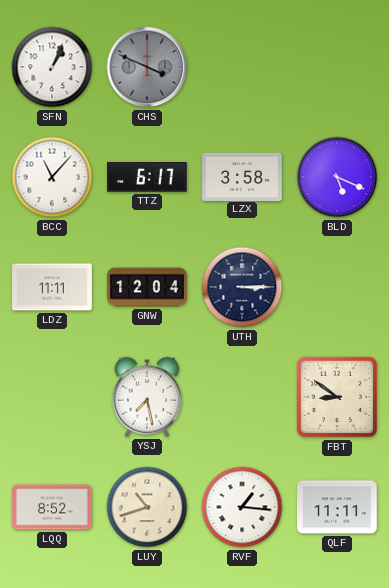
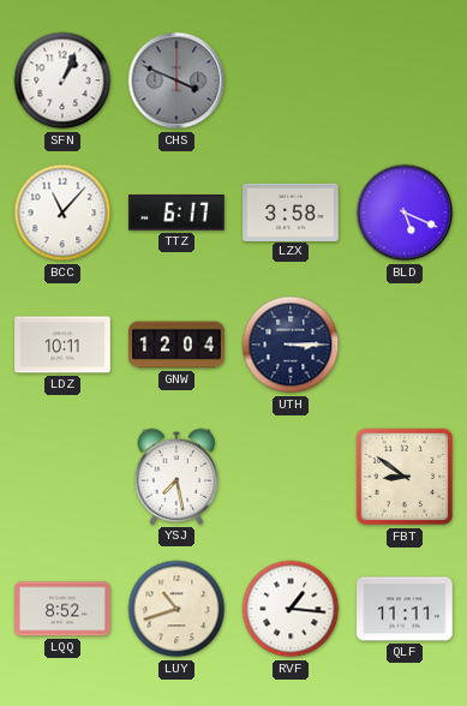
LDZ: 11:11 -> 10:11
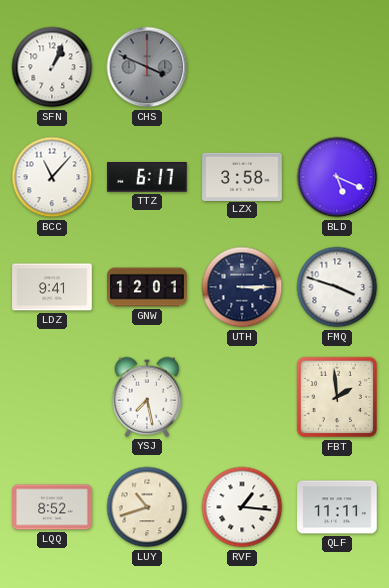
LDZ: 10:11 -> 9:41
GNW: 12:04 -> 12:01
FMQ: none -> 3:48
FBT: 8:51 -> 1:59
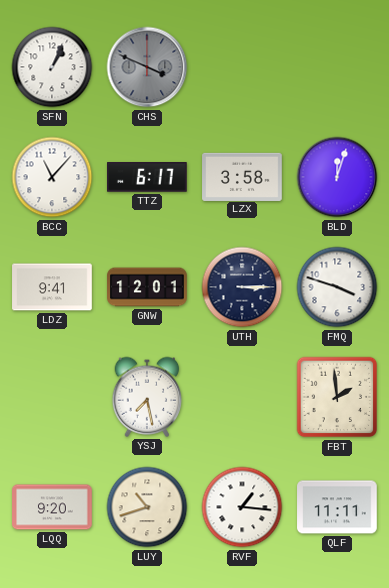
BLD: 5:19 -> 12:03
LQQ: 8:52 -> 9:20
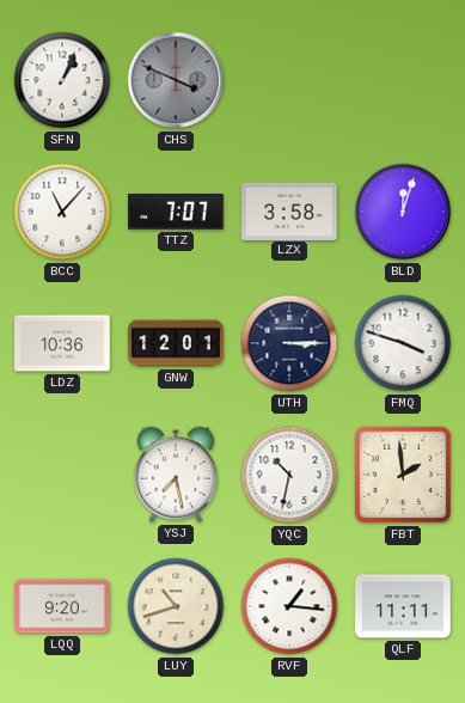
TTZ: 6:17 -> 7:07
LDZ: 9:41 -> 10:36
YQC: none -> 10:32
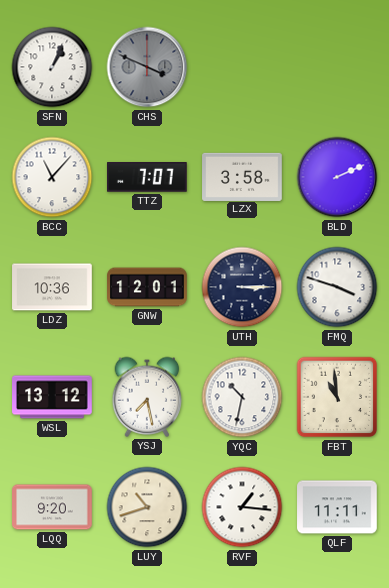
BLD: 12:03 -> 2:11
WSL: none -> 13:12
FBT: 1:59 -> 10:59
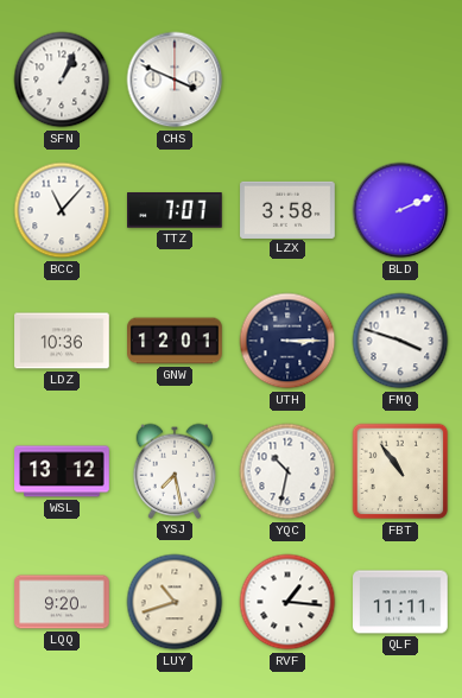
CHS dial: grey -> white
FBT: 10:59 -> 10:54
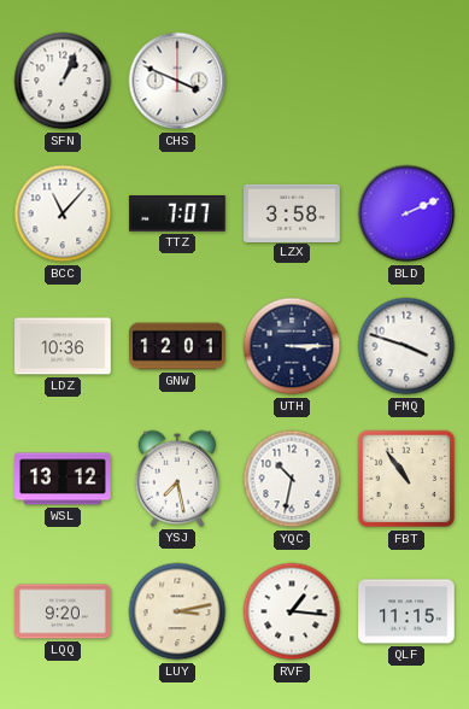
LUY: 10:42 -> 3:13
QLF: 11:11 -> 11:15
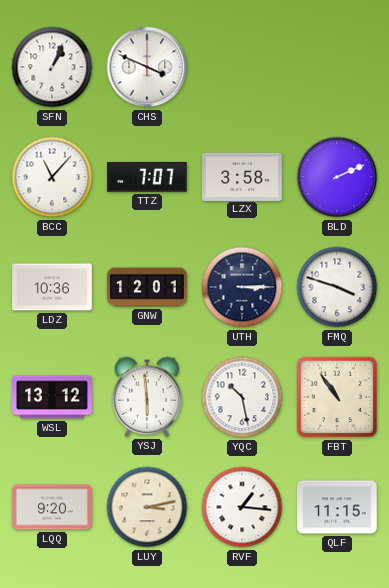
YSJ: 7:28 -> 5:59
YQC: 10:32 -> 10:28
